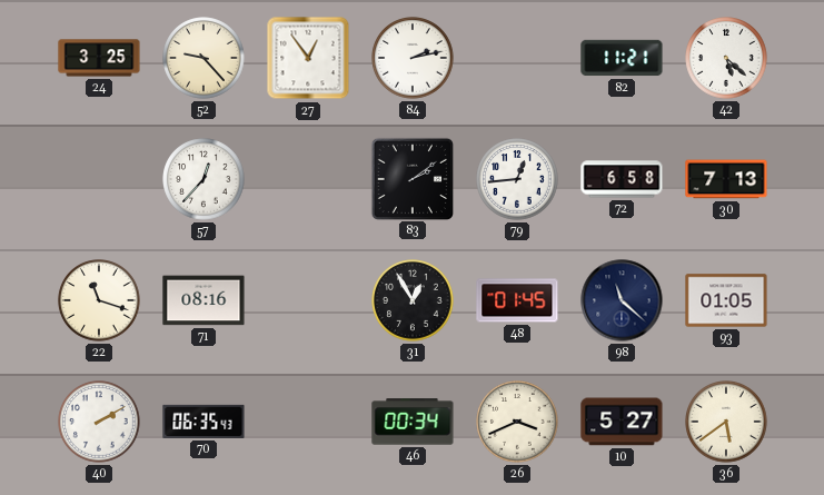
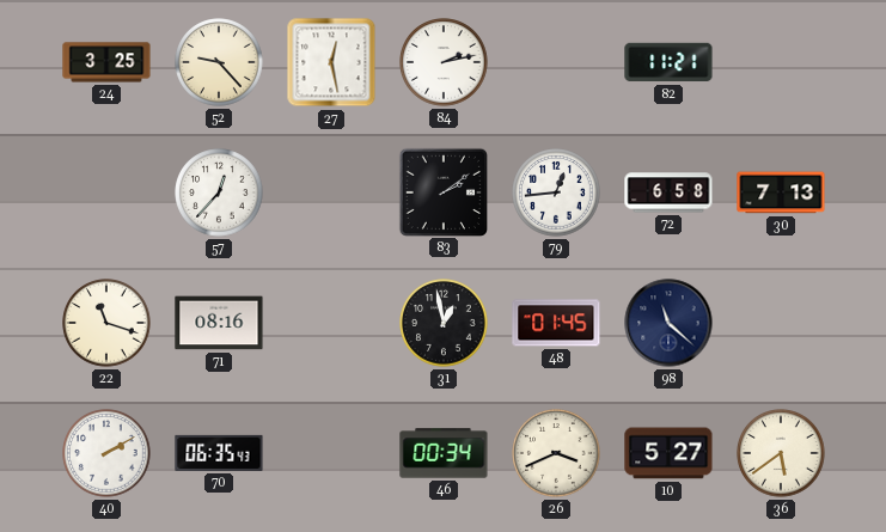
27: 12:54 -> 12:28
42: 5:22 -> none
31: 12:55 -> 12:58
93: 01:05 -> none
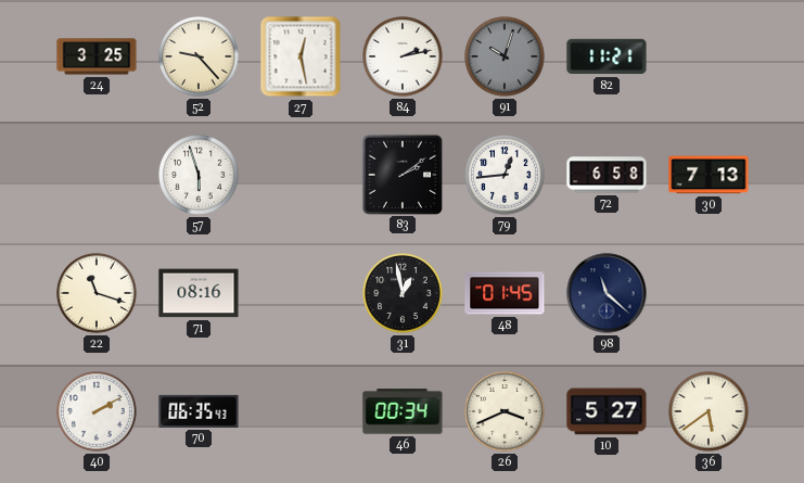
91: none -> 10:03
57: 12:37 -> 5:57
